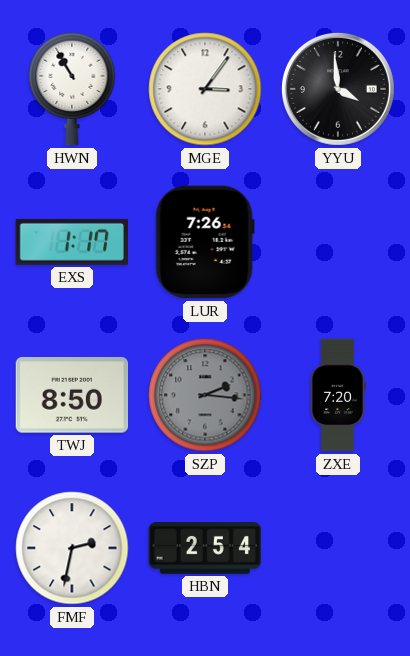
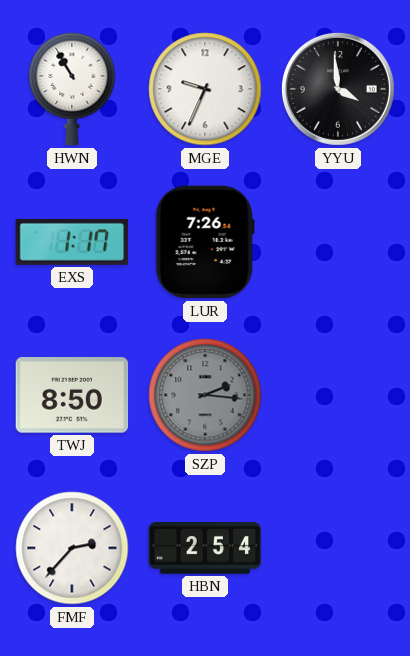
MGE: 3:06 -> 9:34
ZXE: 7:20 -> none
FMF: 2:32 -> 2:37
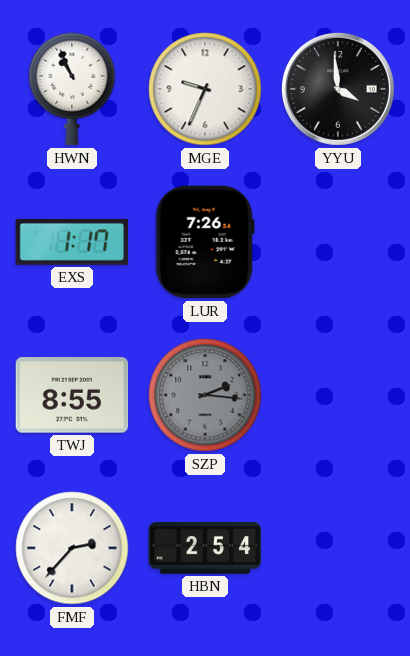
HWN: 10:55 -> 10:56
TWJ: 8:50 -> 8:55
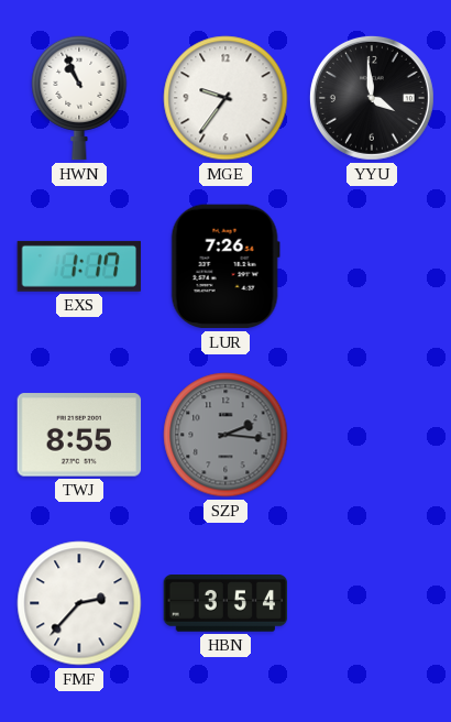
MGE: 9:34 -> 9:36
HBN: 2:54 -> 3:54
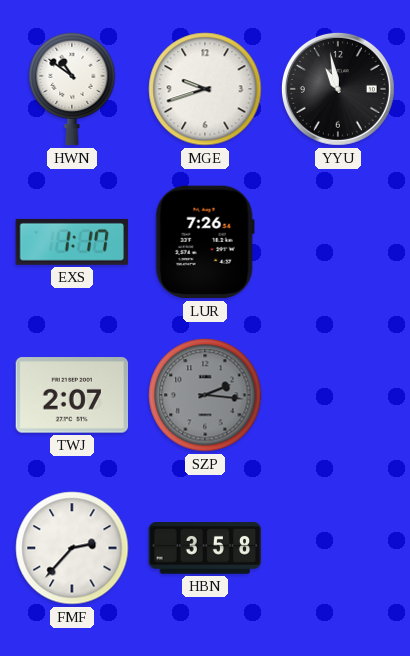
HWN: 10:56 -> 10:51
MGE: 9:36 -> 9:42
YYU: 3:59 -> 10:58
TWJ: 8:55 -> 2:07
HBN: 3:54 -> 3:58
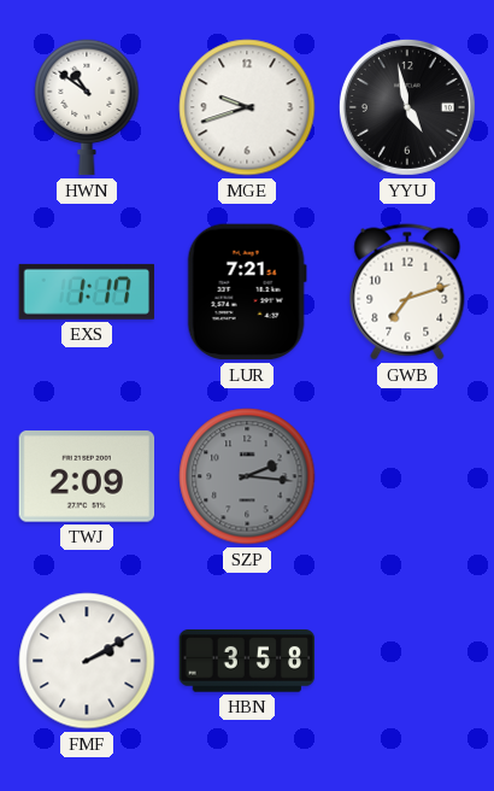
YYU: 10:58 -> 4:58
LUR: 7:26 -> 7:21
GWB: none -> 7:12
TWJ: 2:07 -> 2:09
FMF: 2:37 -> 2:10
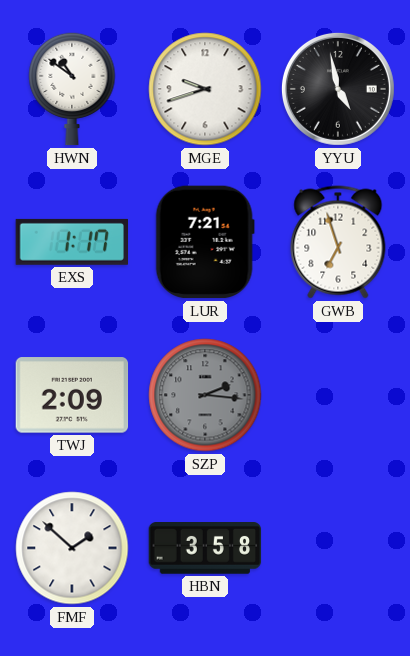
GWB: 7:12 -> 6:57
FMF: 2:10 -> 1:52
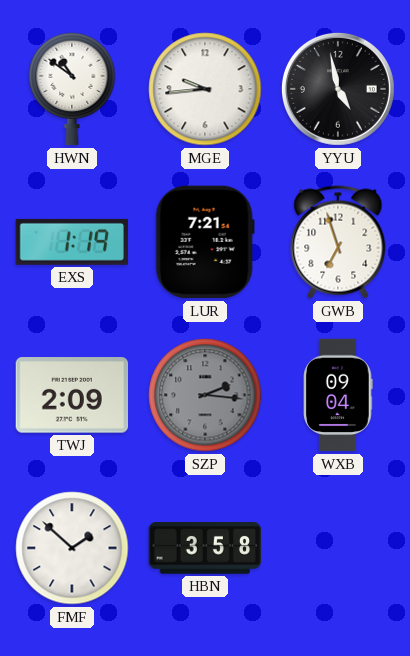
MGE: 9:42 -> 9:44
EXS: 1:17 -> 1:19
WXB: none -> 09:04
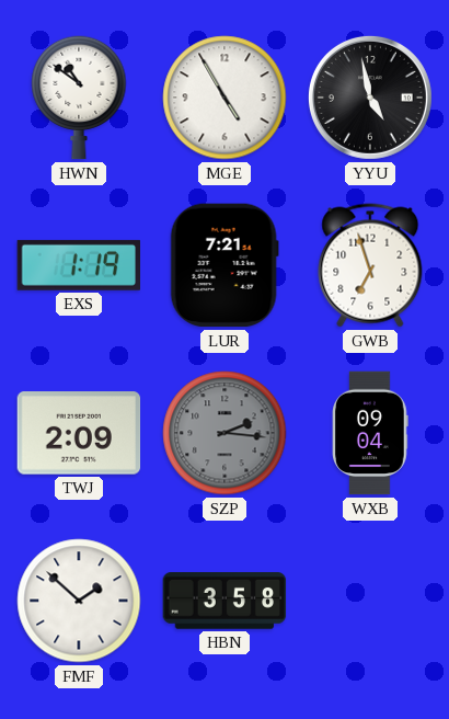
MGE: 9:44 -> 4:55
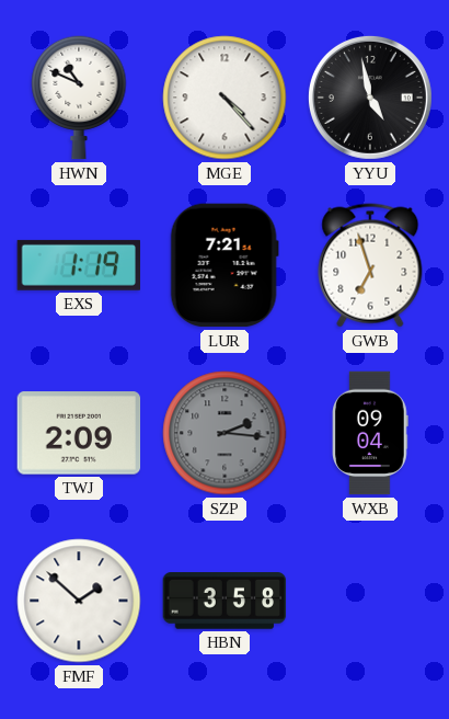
HWN: 10:51 -> 10:49
MGE: 4:55 -> 4:23
